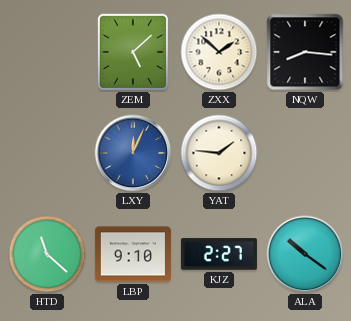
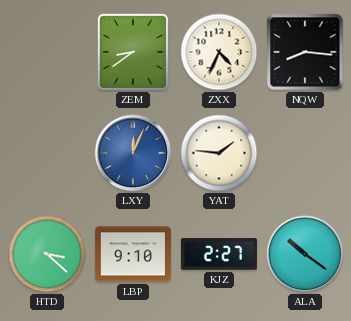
ZEM: 5:08 -> 8:39
ZXX: 1:52 -> 4:34
HTD: 11:22 -> 3:22
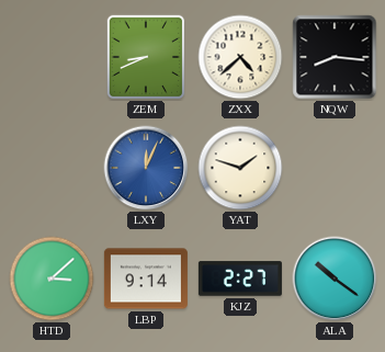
ZEM: 8:39 -> 8:41
ZXX: 4:34 -> 4:38
YAT: 1:46 -> 1:48
HTD: 3:22 -> 3:08
LBP: 9:10 -> 9:14
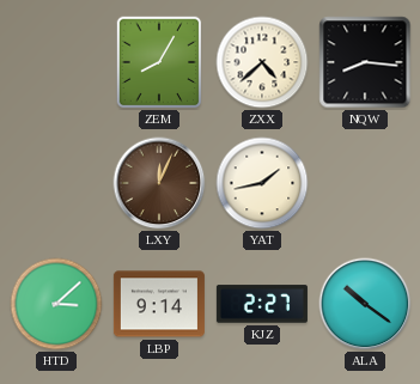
ZEM: 8:41 -> 8:05
LXY dial: blue -> brown
YAT: 1:48 -> 1:43
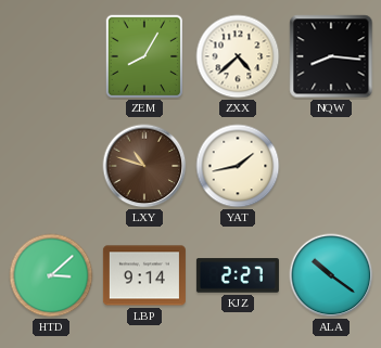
LXY: 12:04 -> 10:48
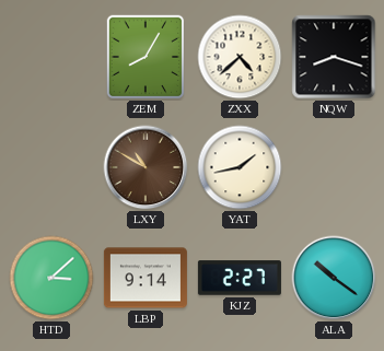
NQW: 8:16 -> 8:18
LXY: 10:48 -> 10:50
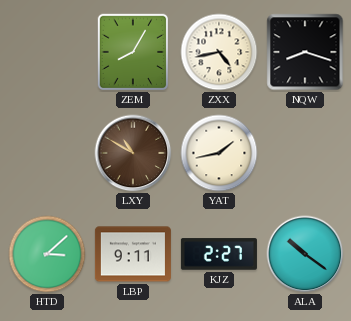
ZXX: 4:38 -> 4:43
LBP: 9:14 -> 9:11
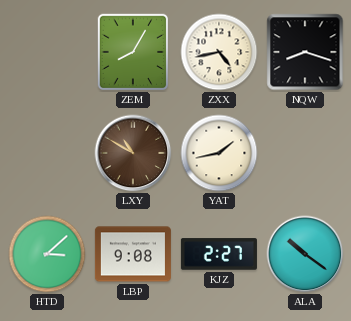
LBP: 9:11 -> 9:08
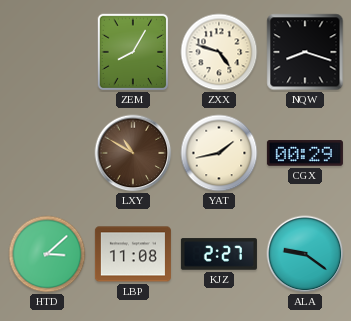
ZXX: 4:43 -> 4:48
CGX: none -> 00:29
LBP: 9:08 -> 11:08
ALA: 10:21 -> 9:21
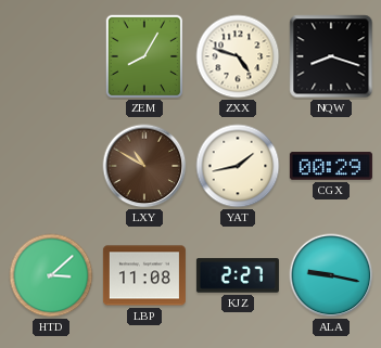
ALA: 9:21 -> 9:17
